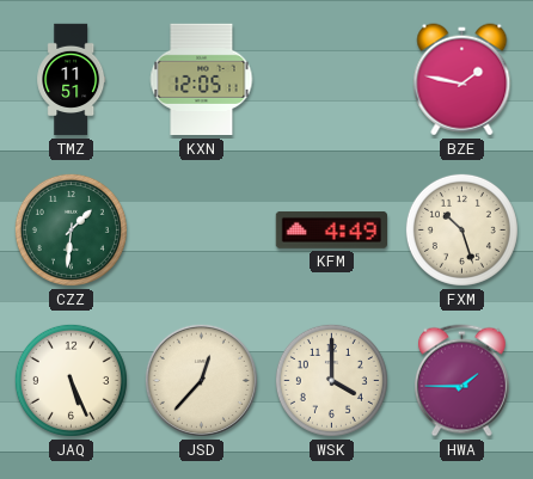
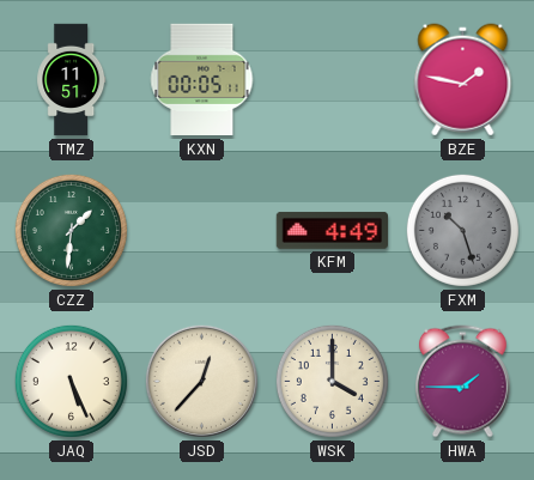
KXN: 12:05 -> 00:05
FXM dial: cream -> grey
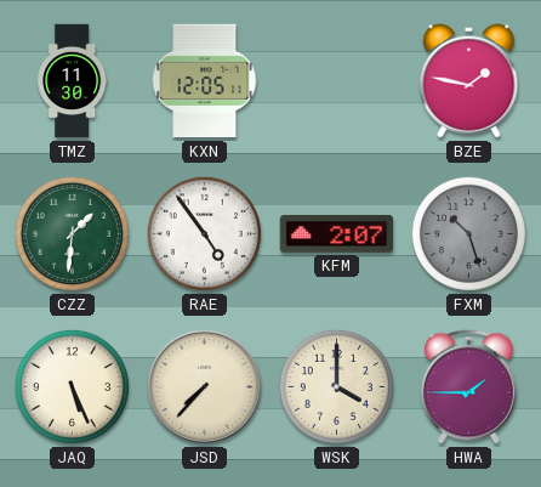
TMZ: 11:51 -> 11:30
KXN: 00:05 -> 12:05
RAE: none -> 4:54
KFM: 4:49 -> 2:07
JSD: 12:37 -> 7:37
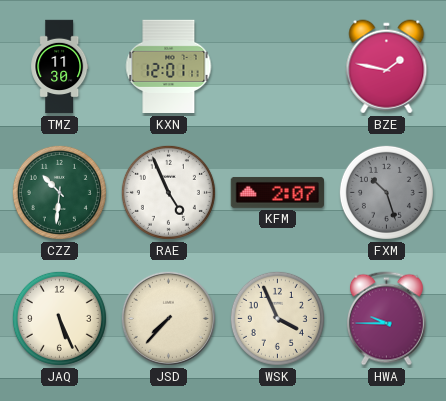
KXN: 12:05 -> 12:01
CZZ: 1:31 -> 10:31
RAE: 4:54 -> 4:56
WSK: 4:00 -> 3:56
HWA: 1:45 -> 9:45
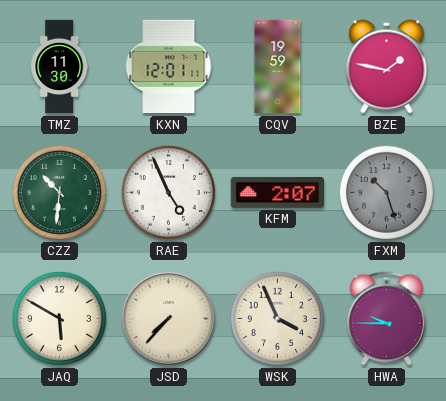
CQV: none -> 19:59
JAQ: 5:26 -> 5:50
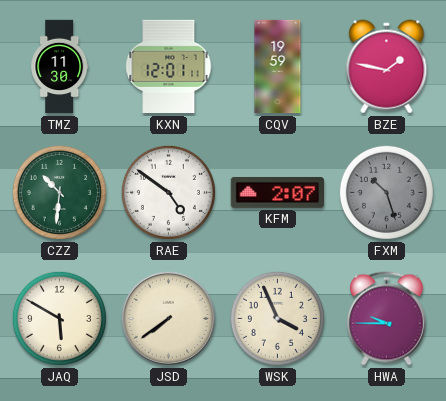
RAE: 4:56 -> 4:51
JSD: 7:37 -> 7:39
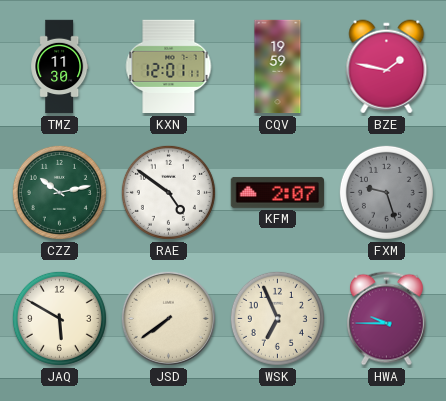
CZZ: 10:31 -> 10:13
FXM: 10:27 -> 9:27
WSK: 3:56 -> 6:56
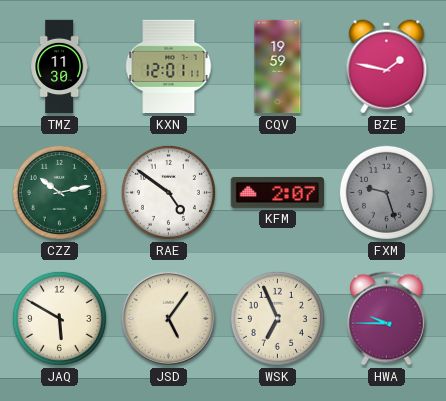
JSD: 7:39 -> 5:06
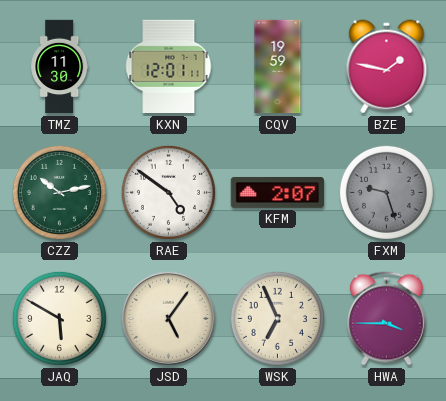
HWA: 9:45 -> 3:45
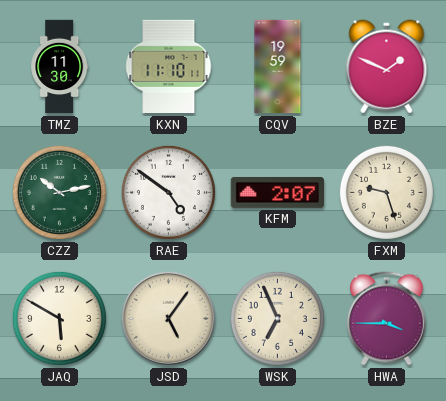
KXN: 12:01 -> 11:10
BZE: 1:47 -> 1:49
FXM dial: grey -> cream
